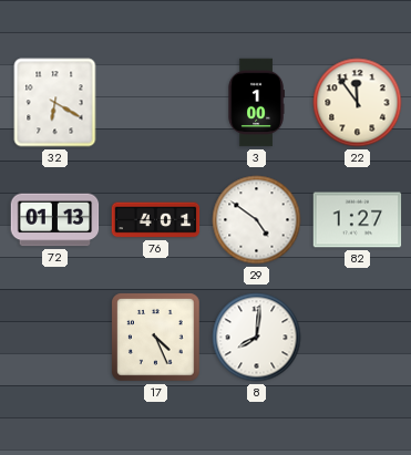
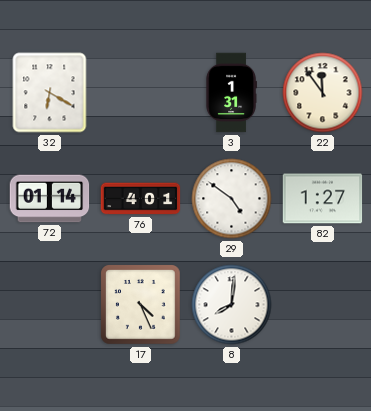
3: 1:00 -> 1:31
72: 01:13 -> 01:14
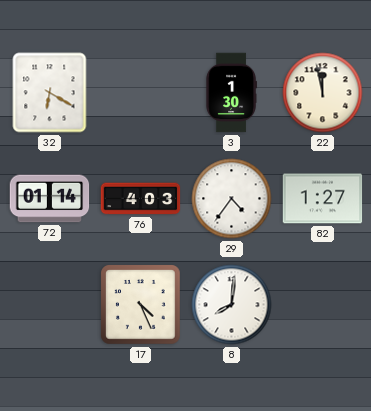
3: 1:31 -> 1:30
22: 11:54 -> 11:58
76: 4:01 -> 4:03
29: 4:51 -> 4:36
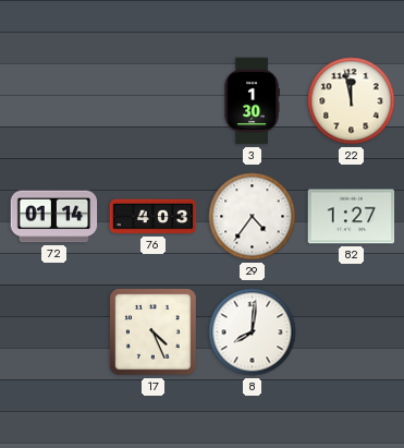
32: 6:20 -> none
